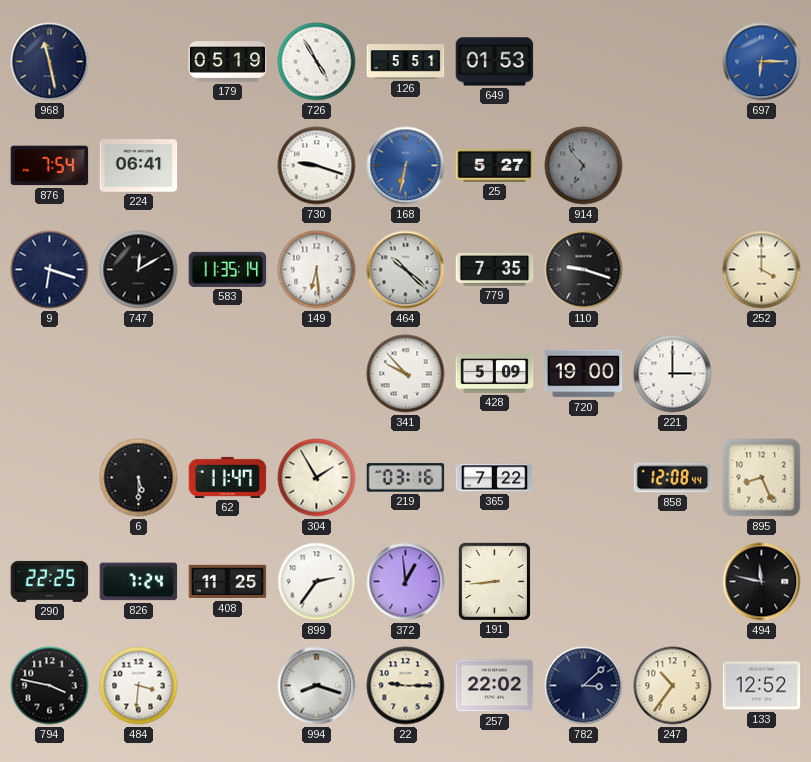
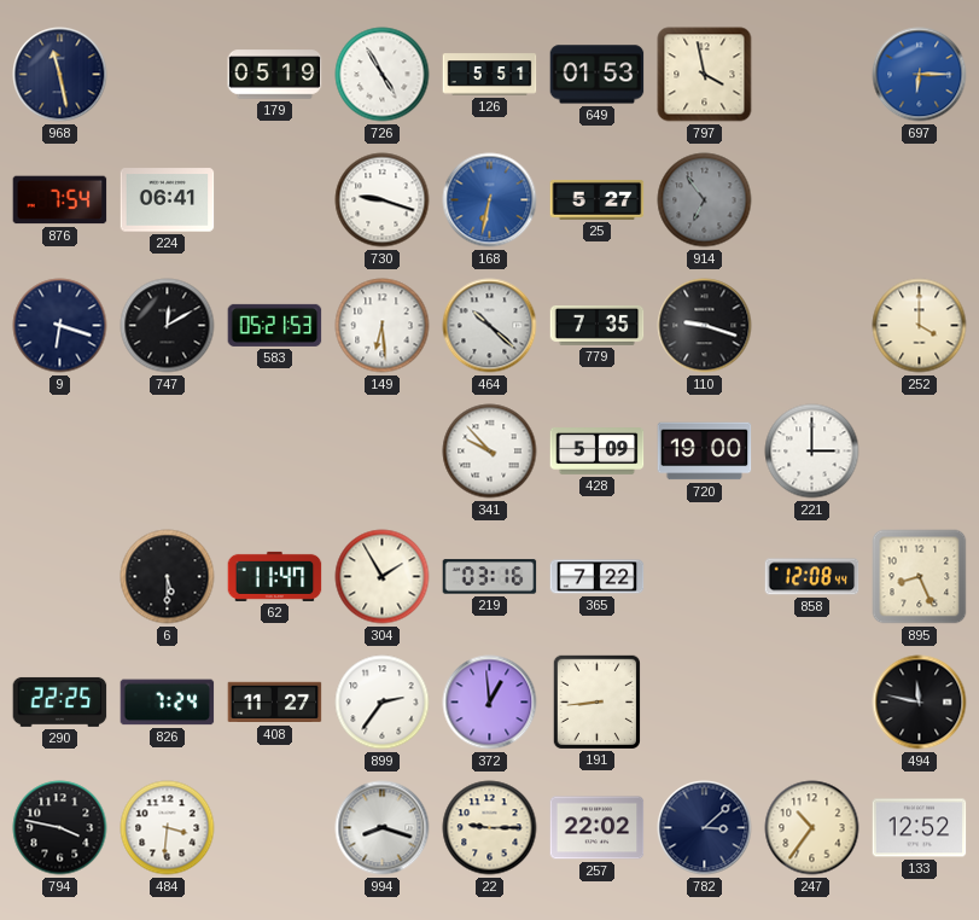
797: none -> 3:58
583: 11:35 -> 05:21
408: 11:25 -> 11:27
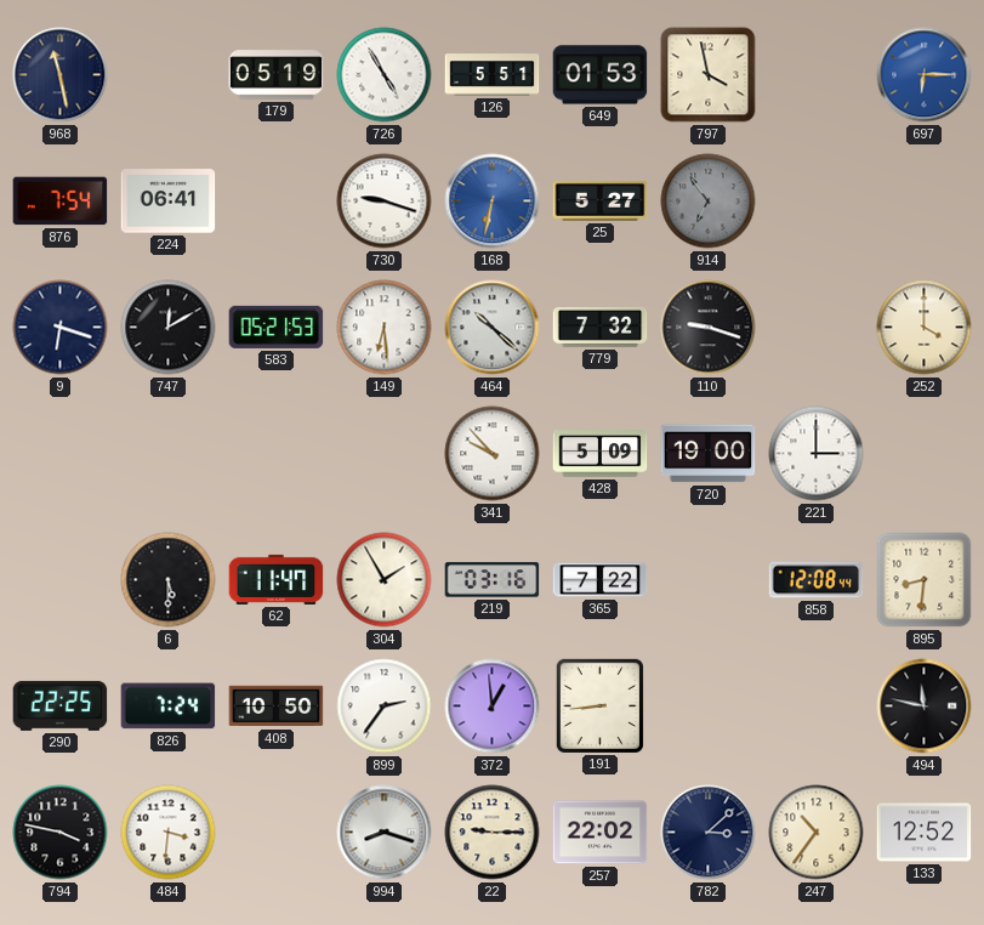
779: 7:35 -> 7:32
895: 8:26 -> 8:31
408: 11:27 -> 10:50
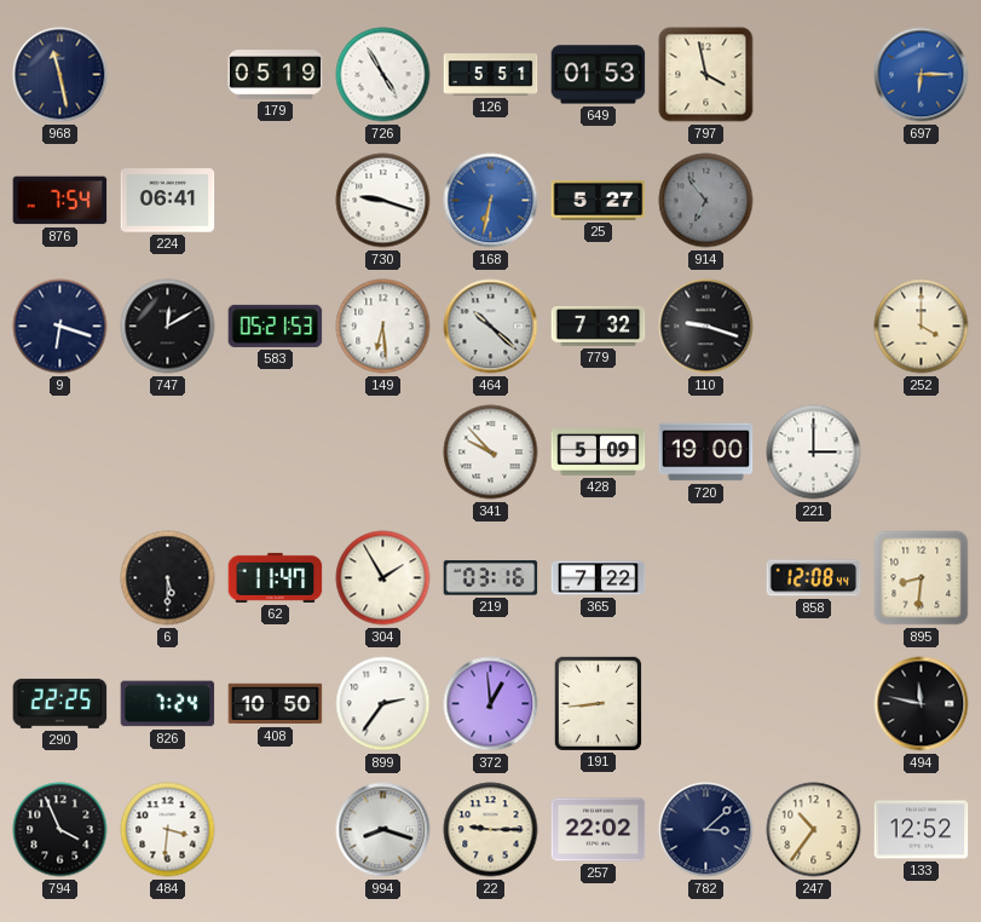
794: 3:47 -> 3:56
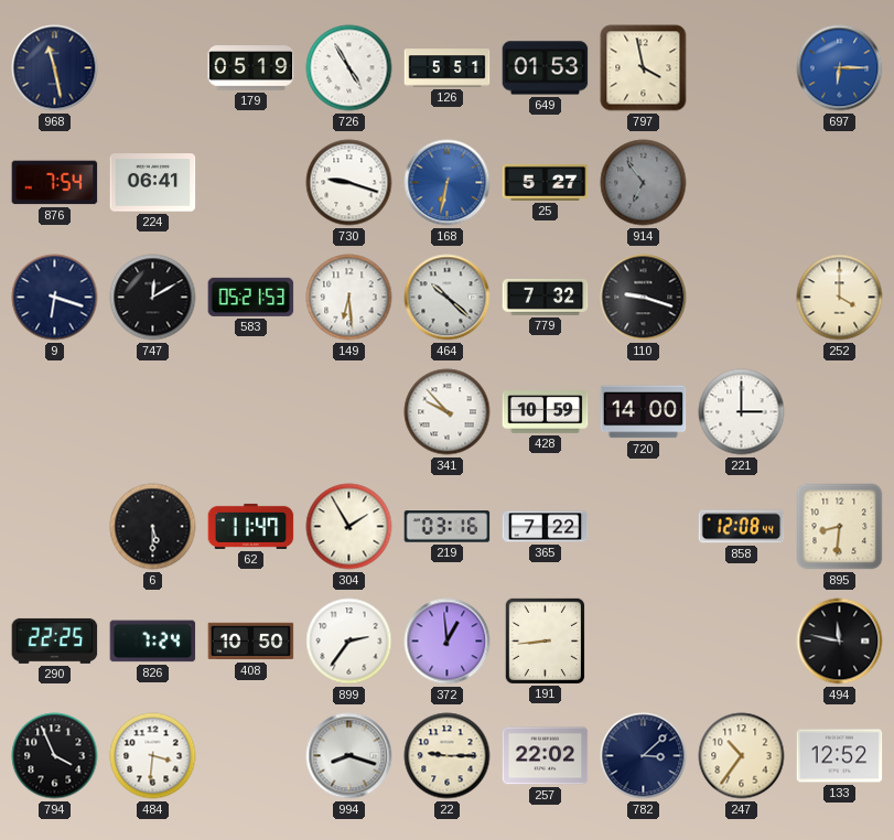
428: 5:09 -> 10:59
720: 19:00 -> 14:00
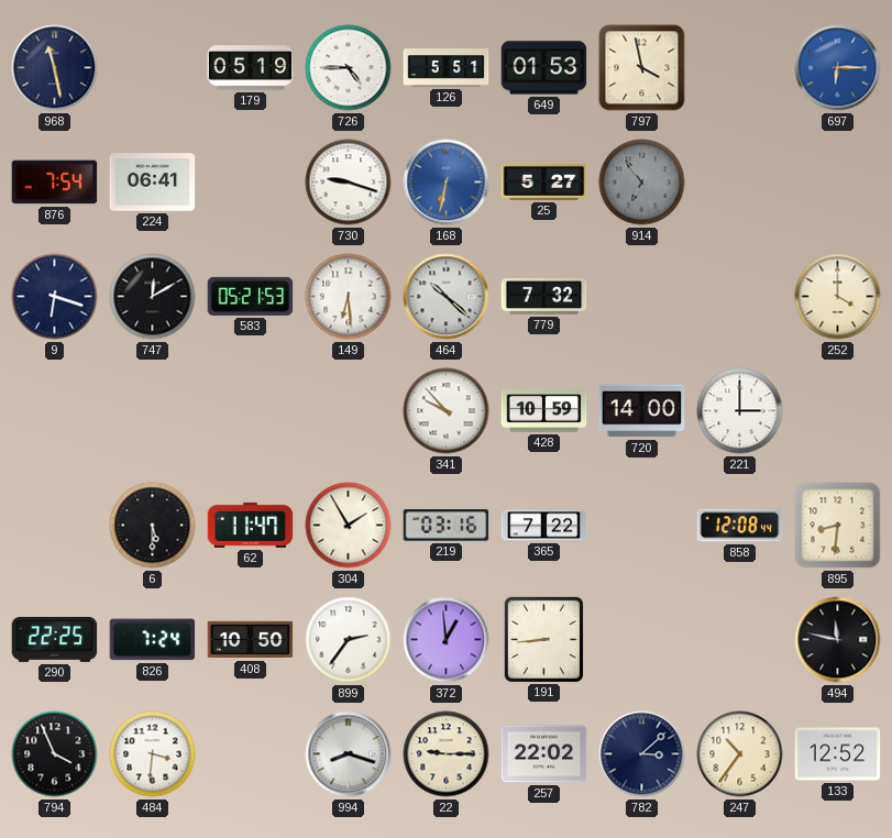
726: 4:55 -> 4:45
110: 9:18 -> none
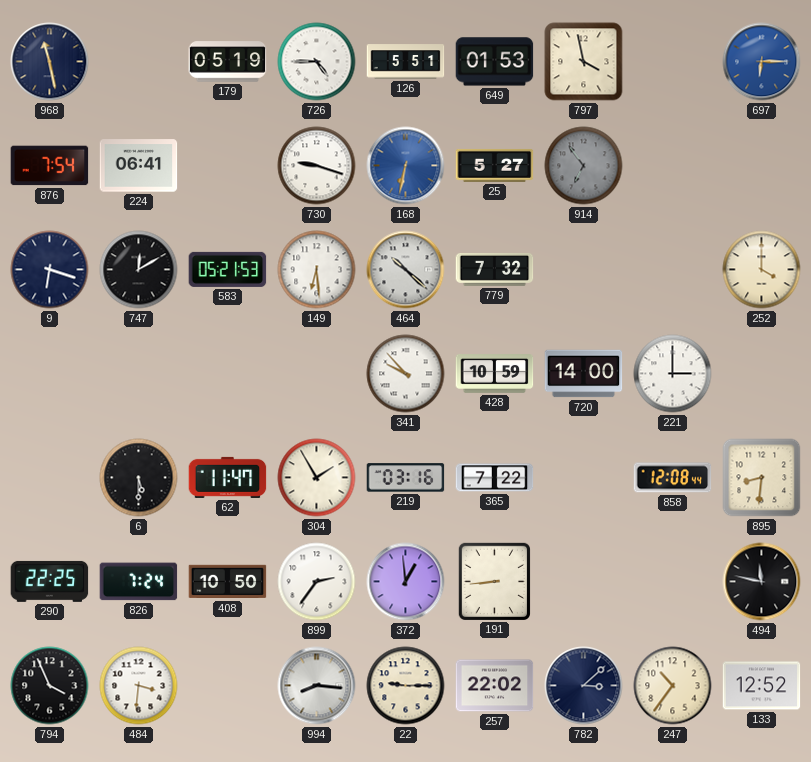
994: 8:18 -> 8:16
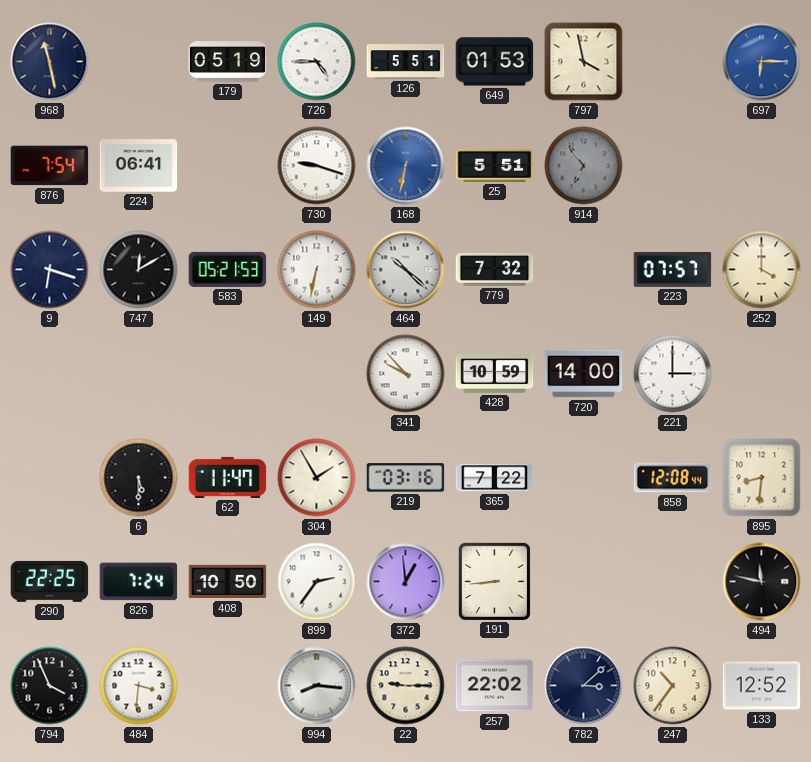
25: 5:27 -> 5:51
149: 6:29 -> 6:32
223: none -> 07:57
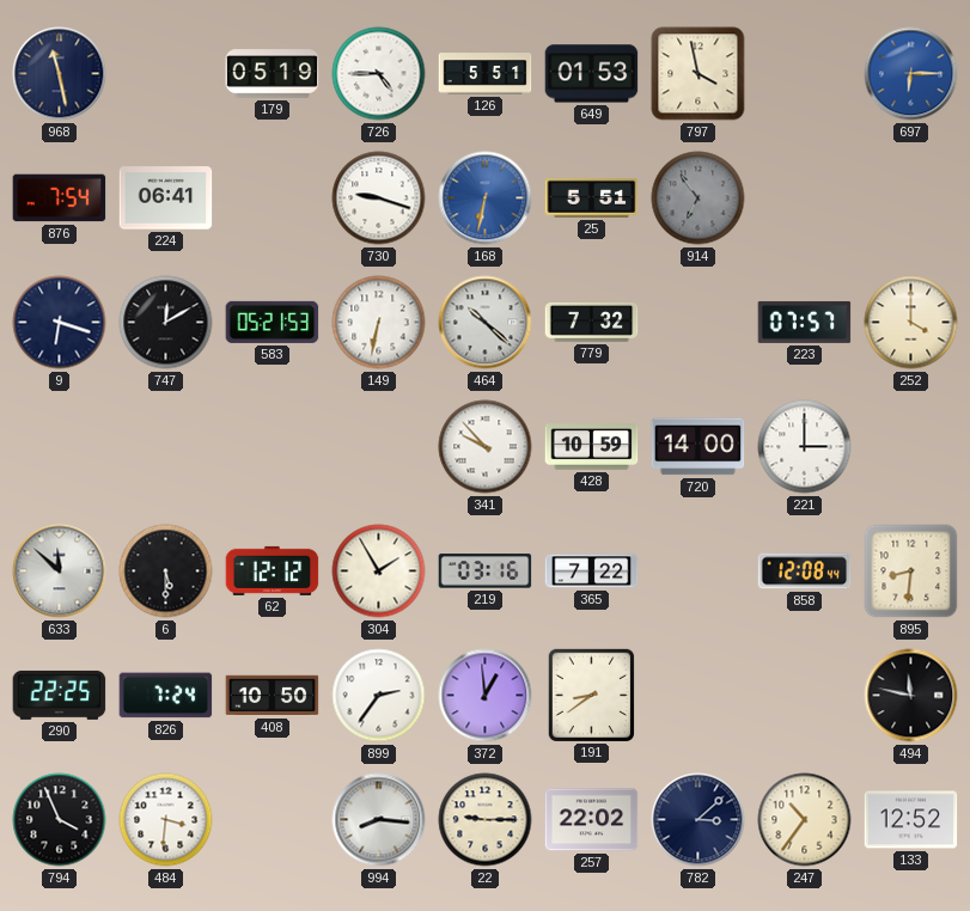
633: none -> 11:52
62: 11:47 -> 12:12
191: 8:44 -> 8:39
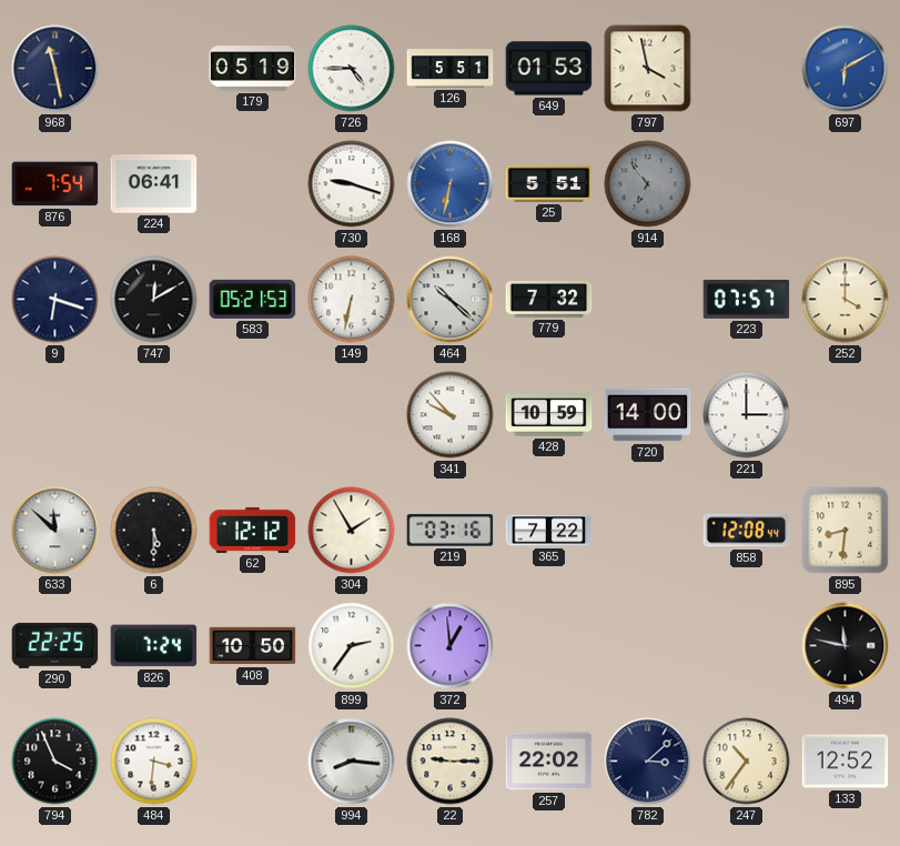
697: 6:15 -> 6:10
191: 8:39 -> none
